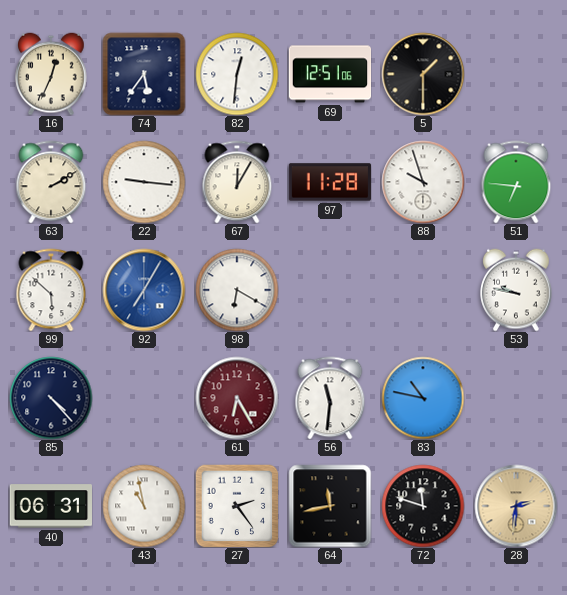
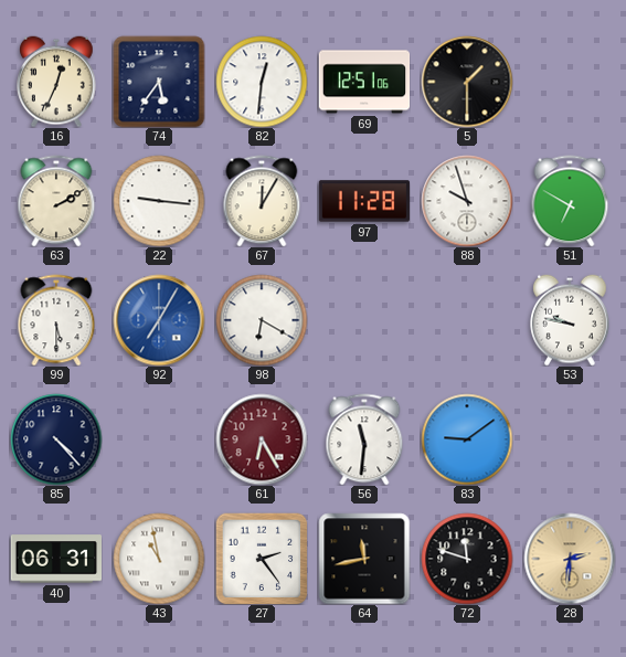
51: 6:46 -> 6:50
99: 5:52 -> 5:30
83: 10:47 -> 9:09
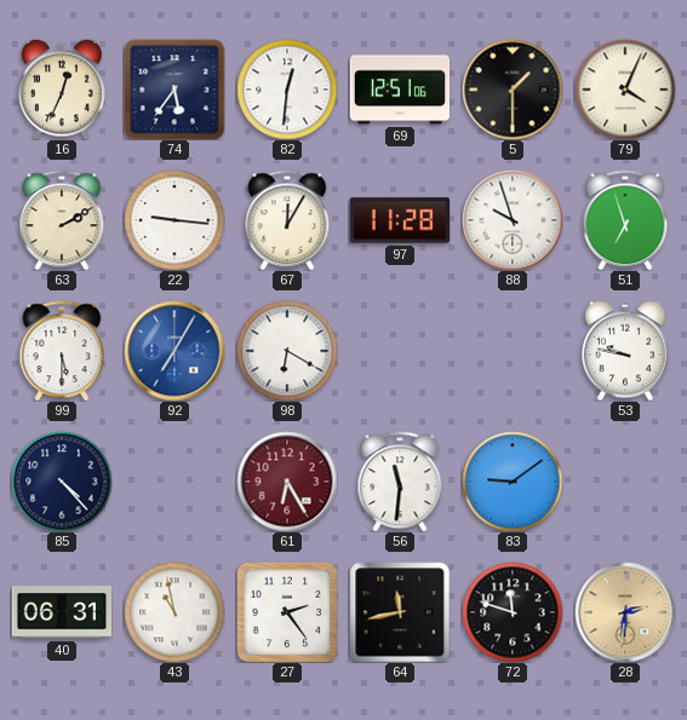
79: none -> 4:04
51: 6:50 -> 6:57
